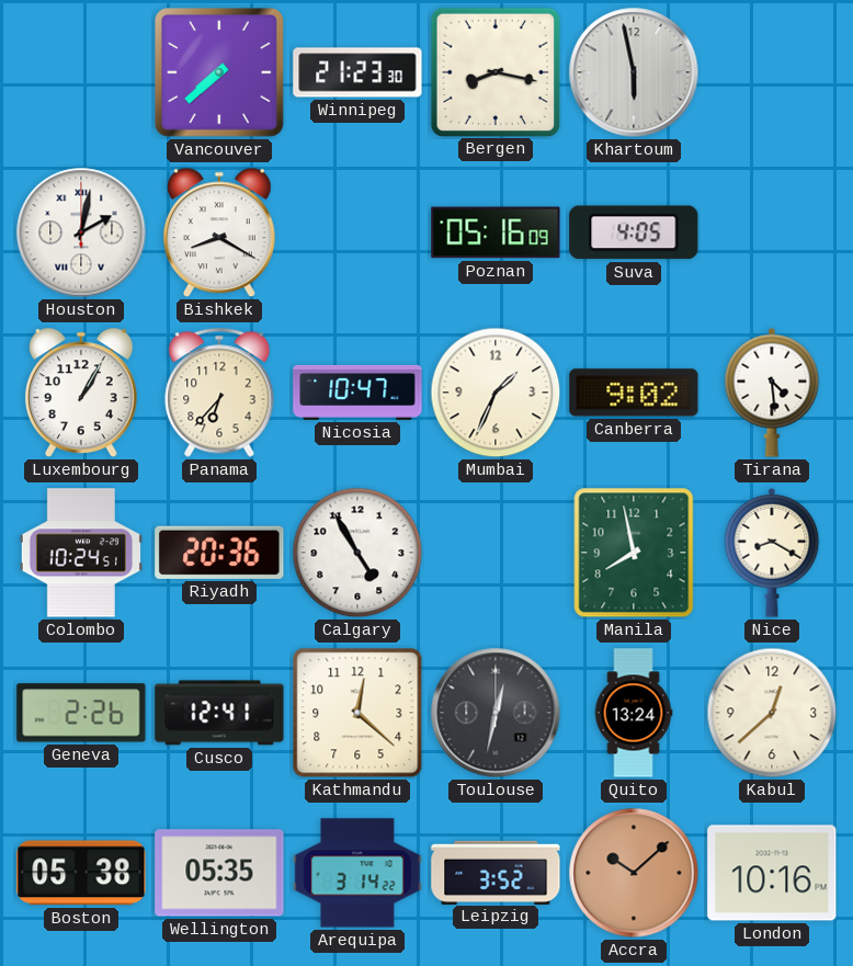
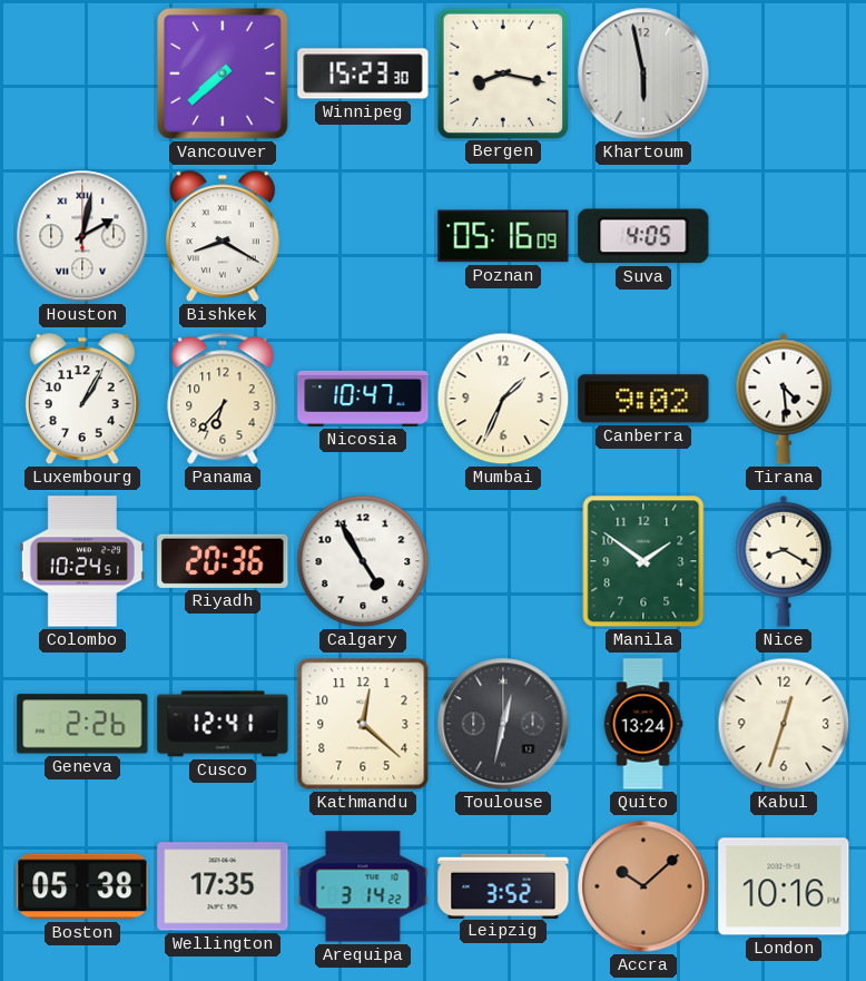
Winnipeg: 21:23 -> 15:23
Manila: 7:58 -> 1:51
Kabul: 12:38 -> 12:33
Wellington: 05:35 -> 17:35
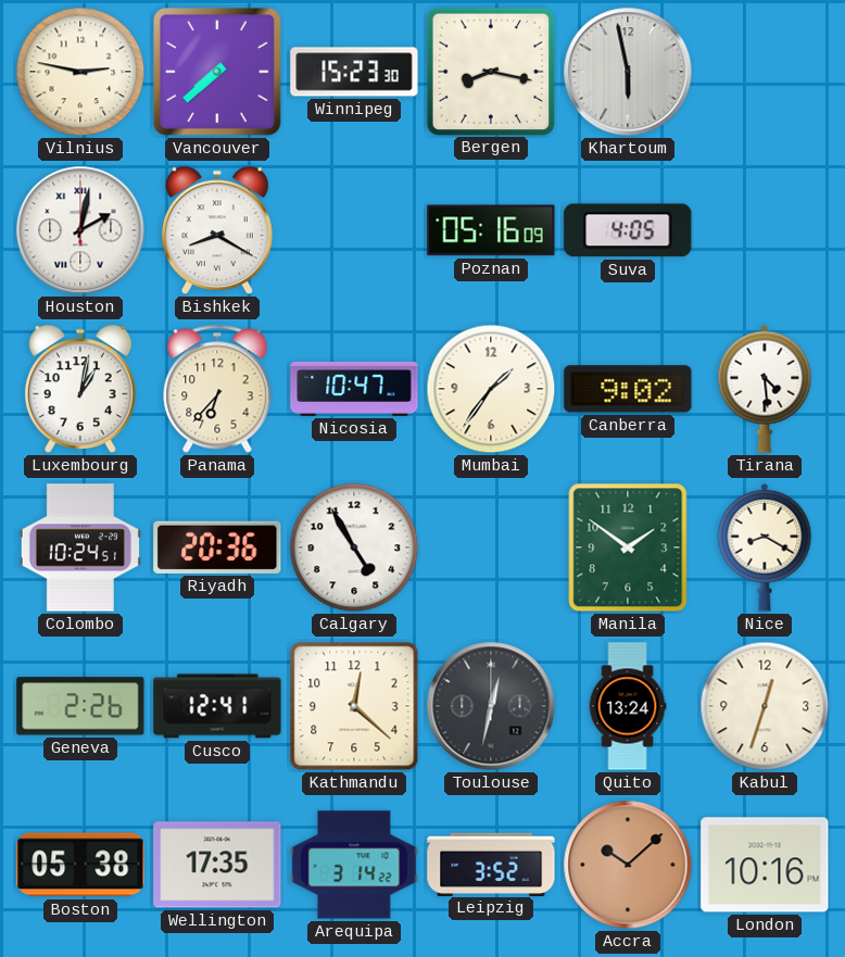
Vilnius: none -> 2:47
Luxembourg: 1:05 -> 1:02
Mumbai: 1:34 -> 1:36
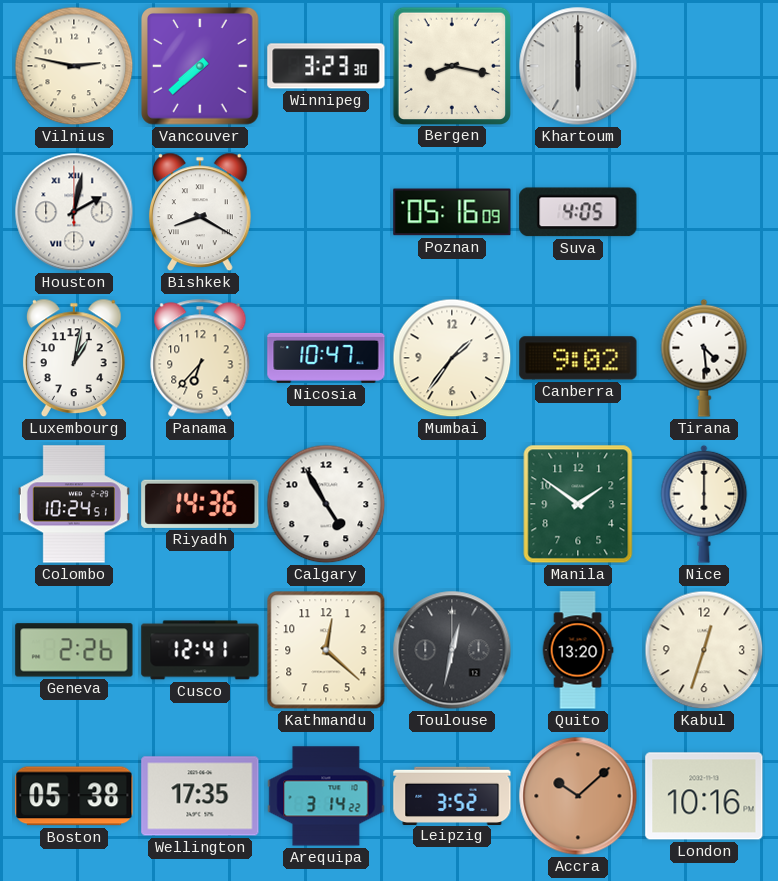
Winnipeg: 15:23 -> 3:23
Khartoum: 5:58 -> 6:00
Riyadh: 20:36 -> 14:36
Nice: 8:20 -> 6:00
Quito: 13:24 -> 13:20
